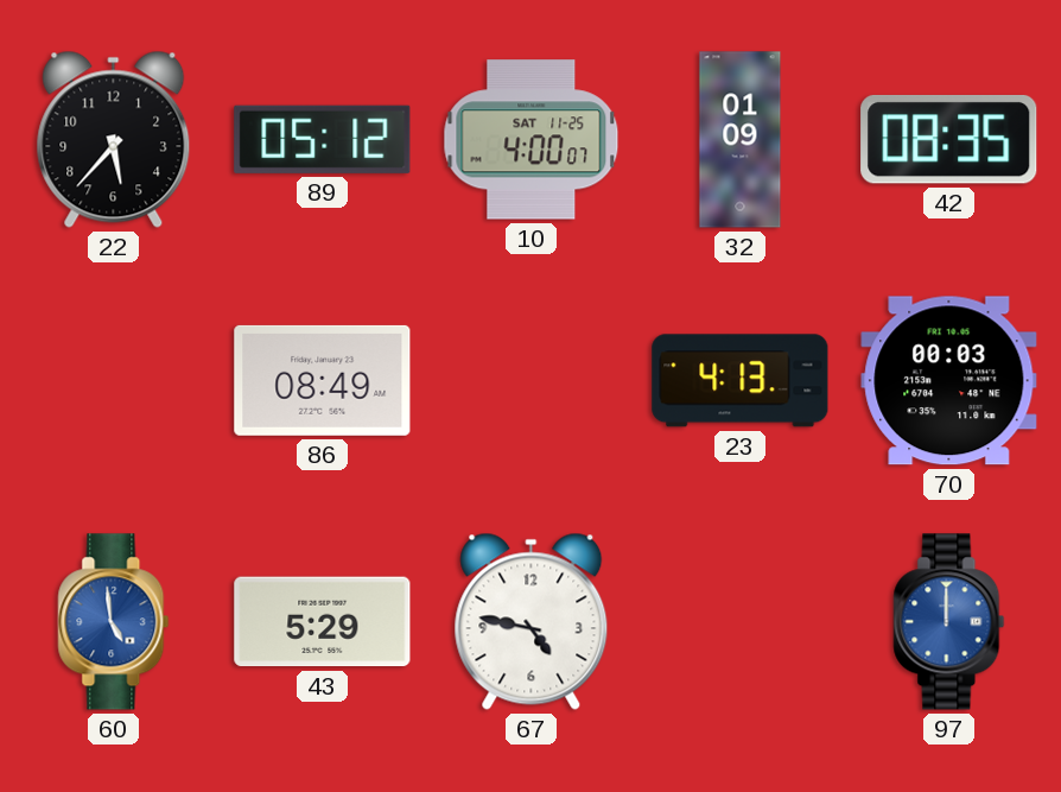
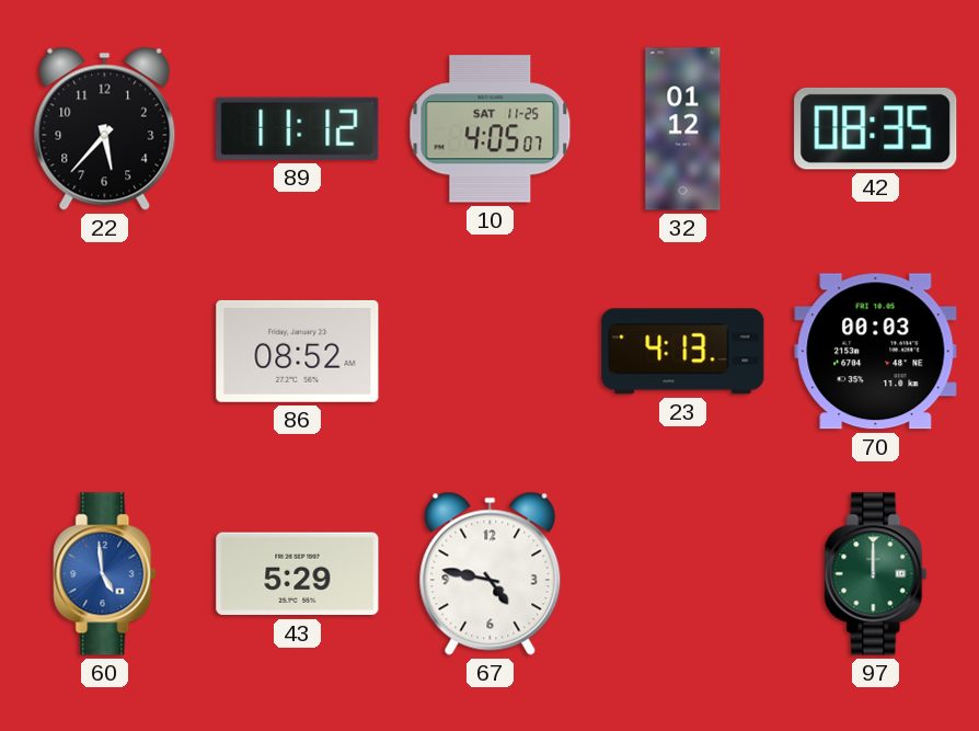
89: 05:12 -> 11:12
10: 4:00 -> 4:05
32: 01:09 -> 01:12
86: 08:49 -> 08:52
97 dial: blue -> green
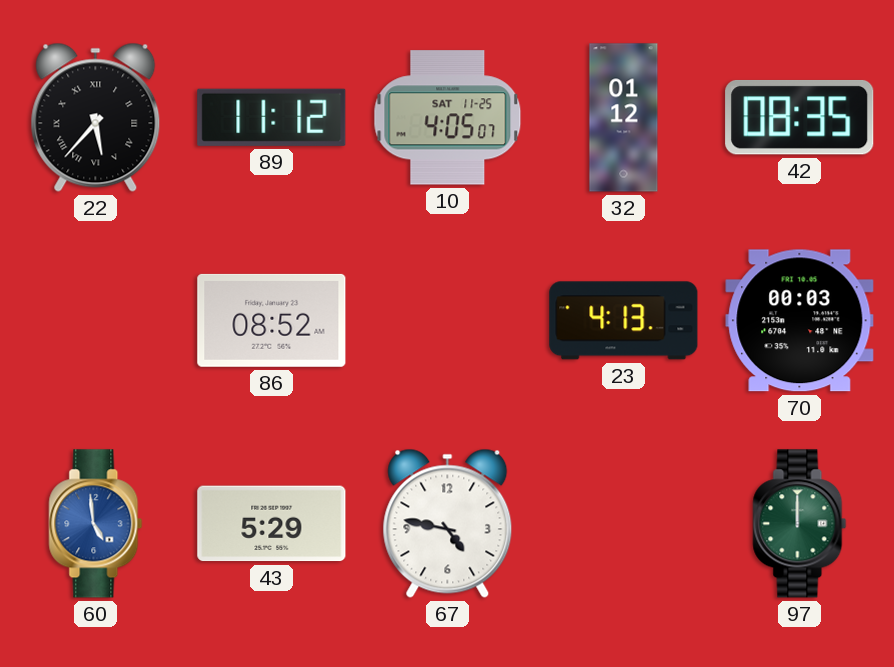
22 numerals: Arabic -> Roman
